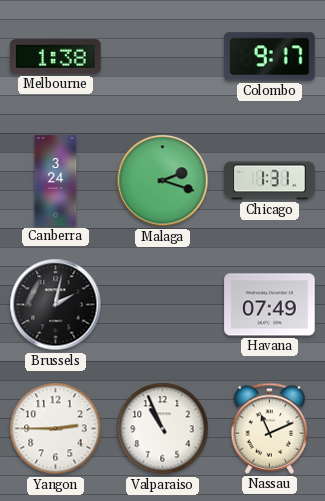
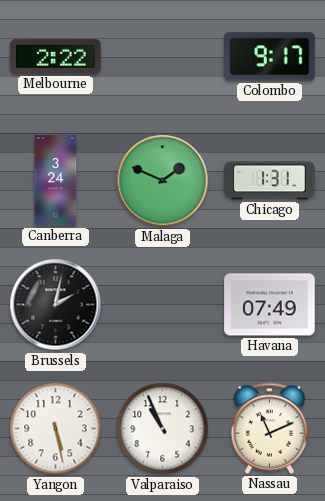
Melbourne: 1:38 -> 2:22
Malaga: 2:18 -> 1:49
Yangon: 2:45 -> 5:28
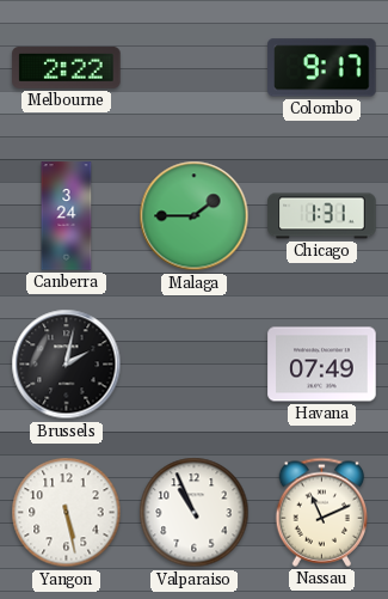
Malaga: 1:49 -> 1:45
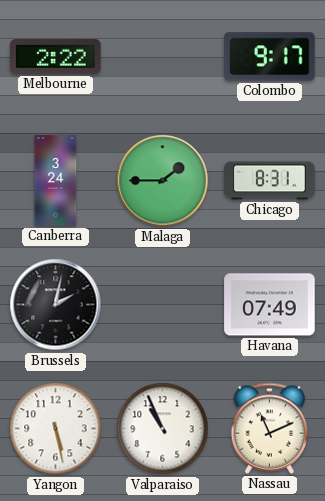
Chicago: 1:31 -> 8:31
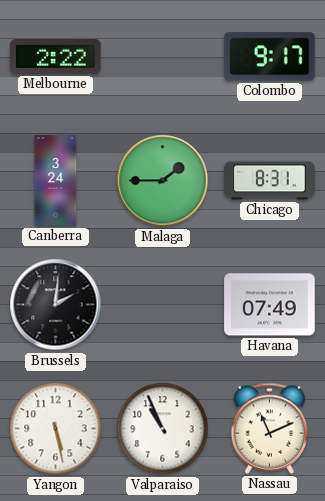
Brussels: 2:02 -> 2:01
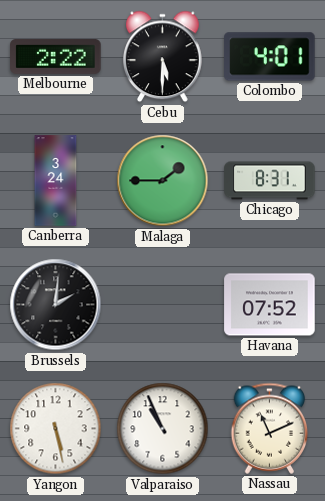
Cebu: none -> 5:30
Colombo: 9:17 -> 4:01
Havana: 07:49 -> 07:52
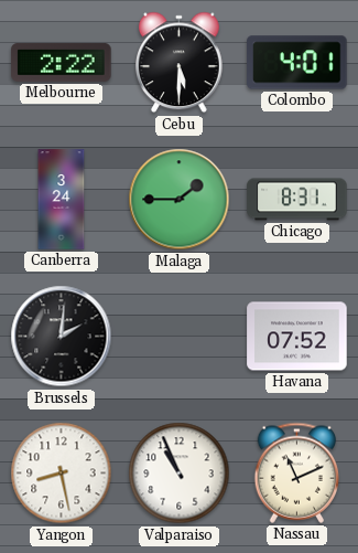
Yangon: 5:28 -> 8:28
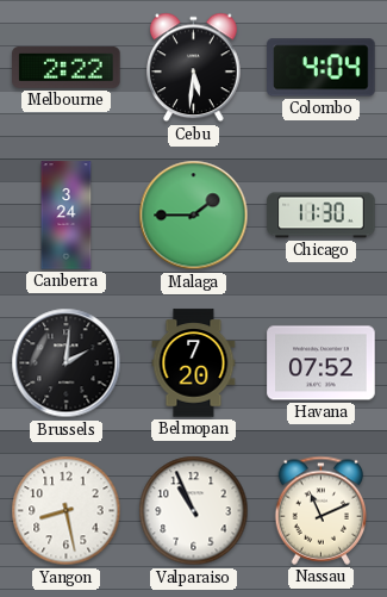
Cebu: 5:30 -> 5:31
Colombo: 4:01 -> 4:04
Chicago: 8:31 -> 11:30
Belmopan: none -> 7:20
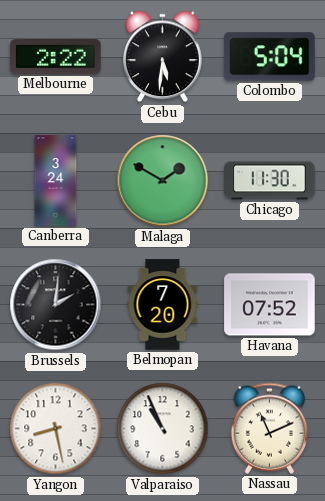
Colombo: 4:04 -> 5:04
Malaga: 1:45 -> 1:50
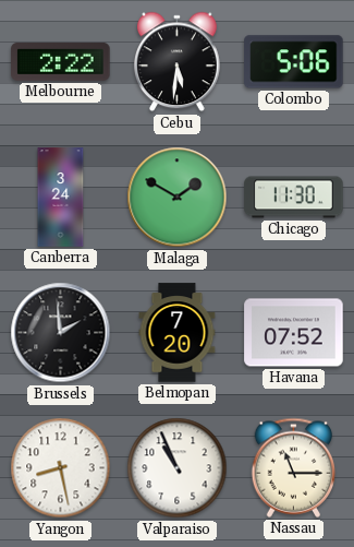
Colombo: 5:04 -> 5:06
Brussels: 2:01 -> 1:59
Nassau: 11:11 -> 11:15
